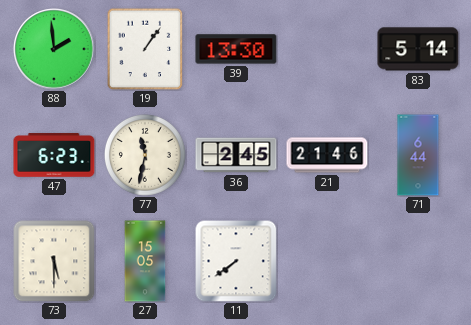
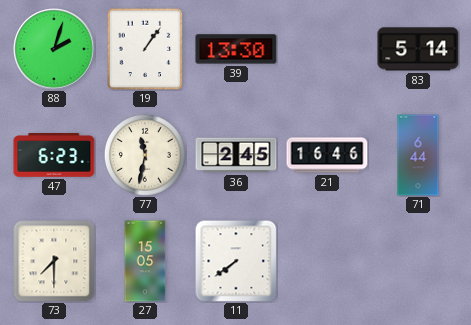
88: 1:59 -> 2:03
21: 21:46 -> 16:46
73: 5:30 -> 7:30
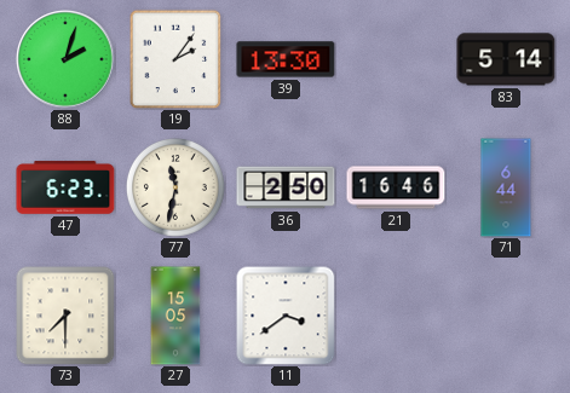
19: 1:06 -> 2:06
36: 2:45 -> 2:50
11: 7:39 -> 3:39
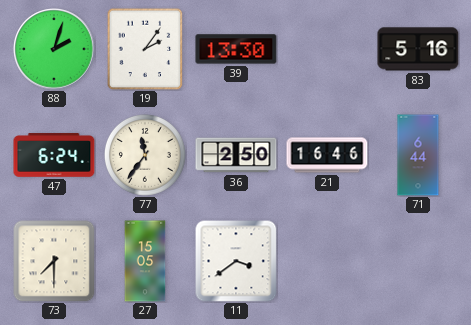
83: 5:14 -> 5:16
47: 6:23 -> 6:24
77: 11:32 -> 11:36
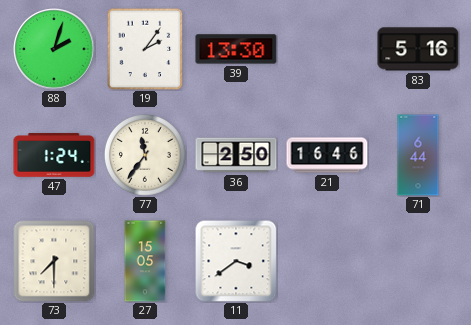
47: 6:24 -> 1:24
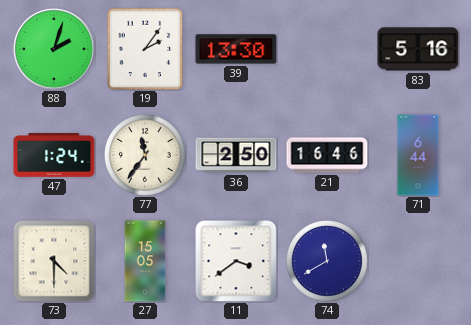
73: 7:30 -> 4:30
74: none -> 11:40
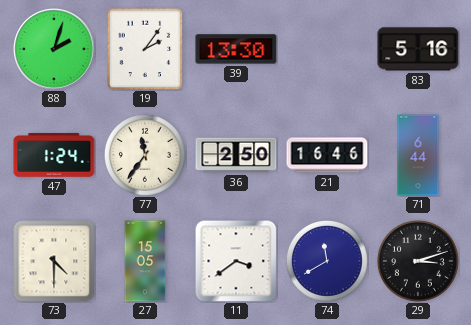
29: none -> 3:12
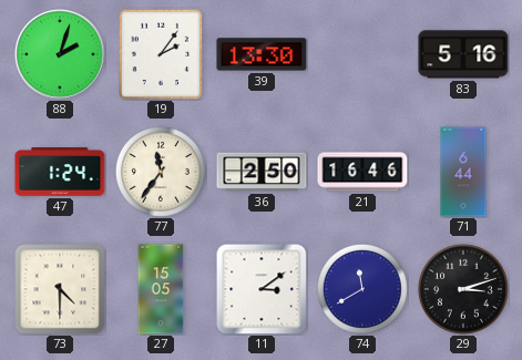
11: 3:39 -> 3:09
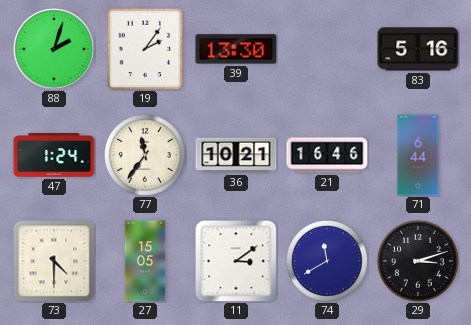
36: 2:50 -> 10:21
